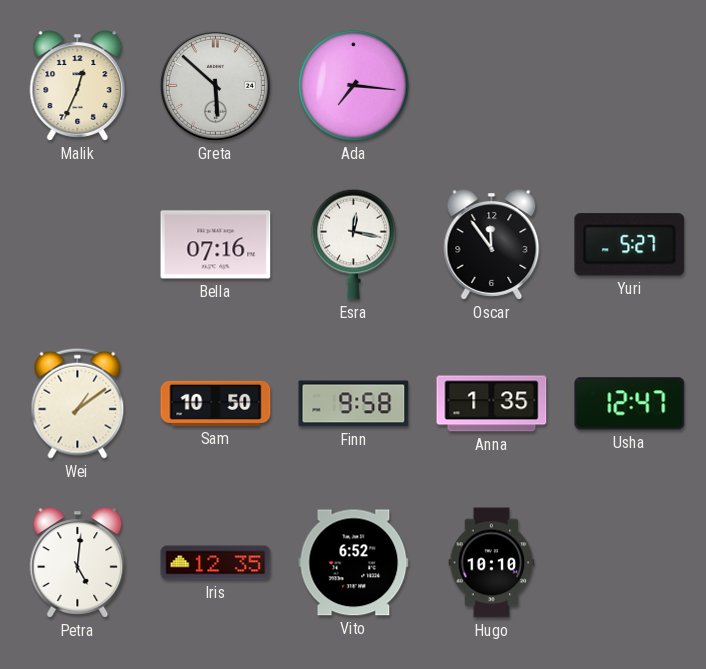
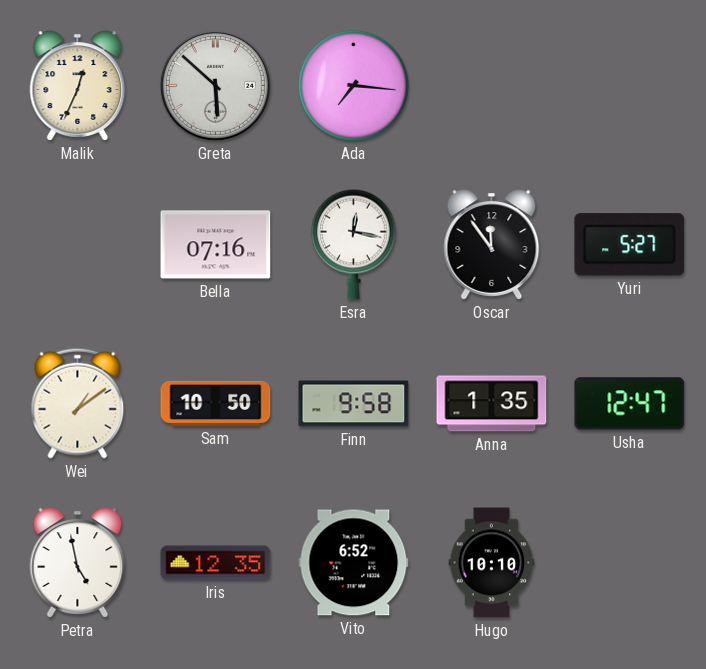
Petra: 5:01 -> 4:58
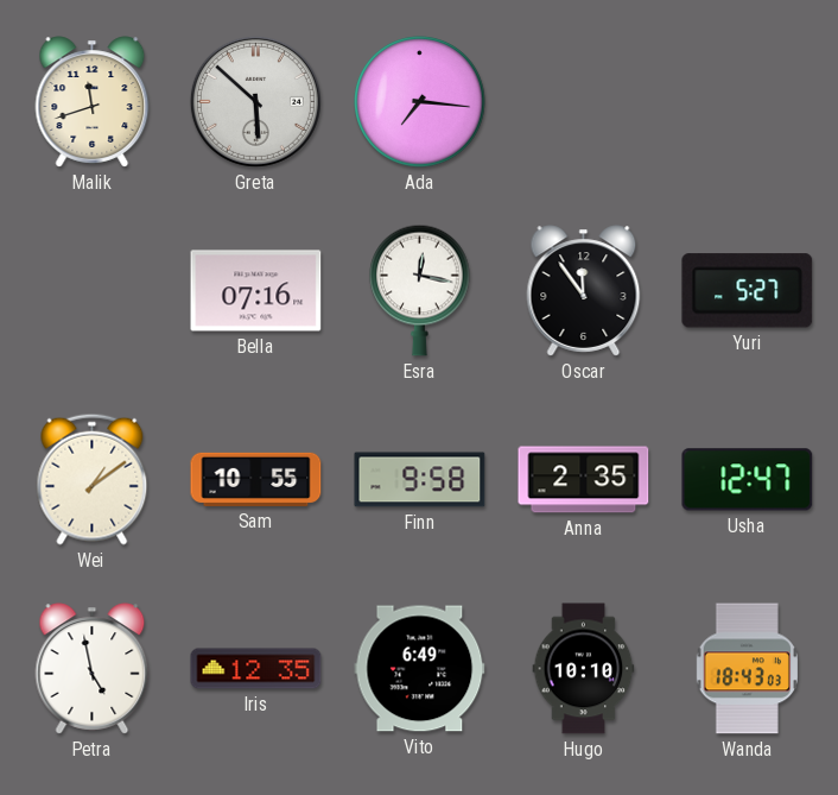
Malik: 12:34 -> 11:42
Sam: 10:50 -> 10:55
Anna: 1:35 -> 2:35
Vito: 6:52 -> 6:49
Wanda: none -> 18:43
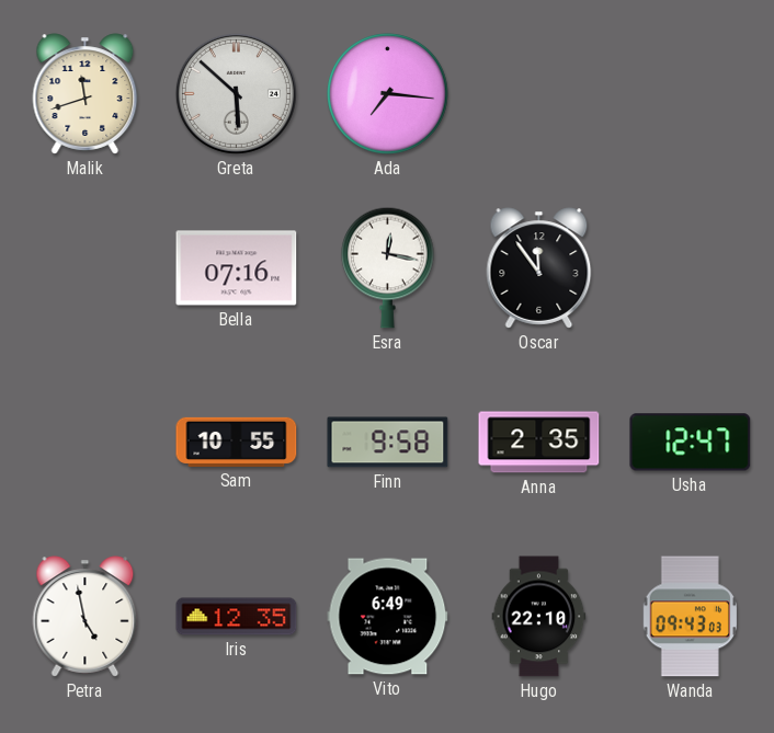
Yuri: 5:27 -> none
Wei: 1:09 -> none
Hugo: 10:10 -> 22:10
Wanda: 18:43 -> 09:43
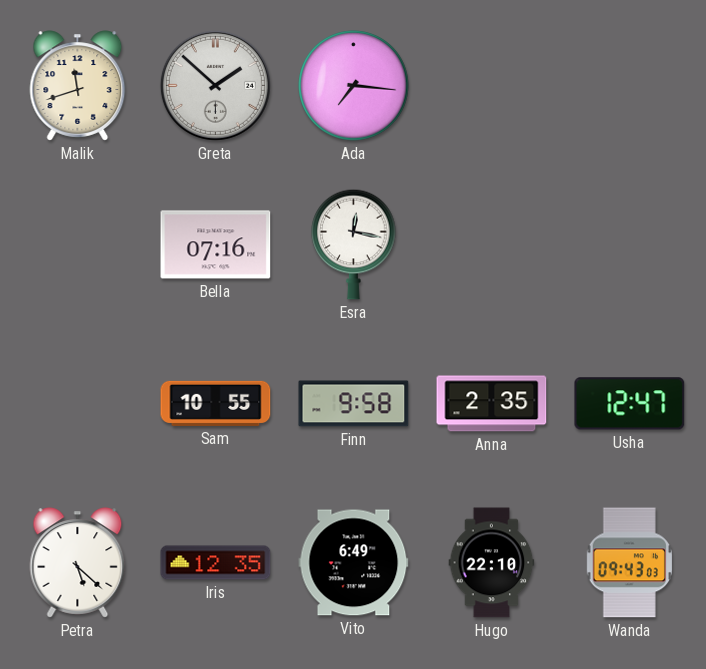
Greta: 5:52 -> 1:52
Oscar: 11:54 -> none
Petra: 4:58 -> 5:22
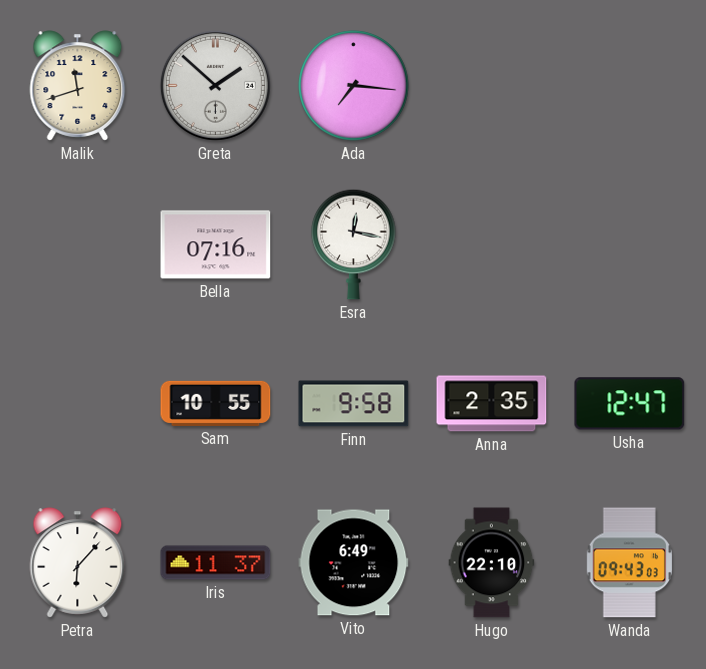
Petra: 5:22 -> 6:07
Iris: 12:35 -> 11:37
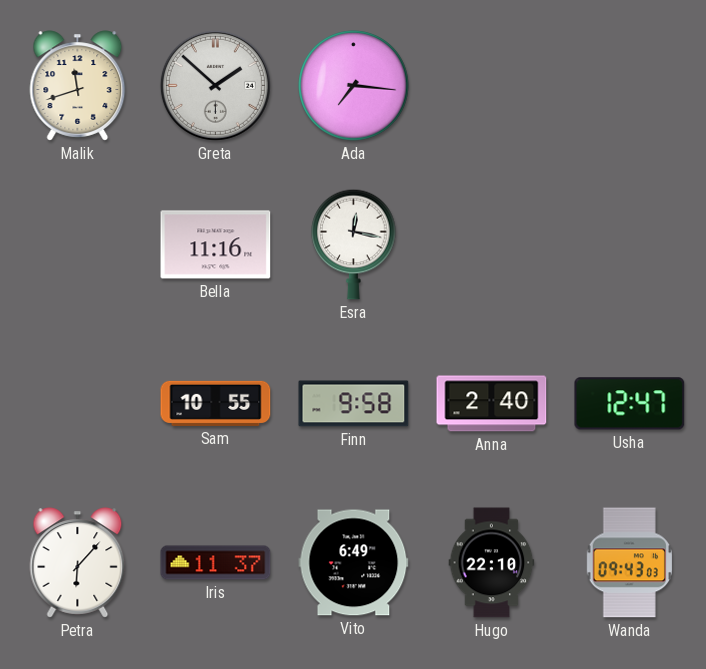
Bella: 07:16 -> 11:16
Anna: 2:35 -> 2:40
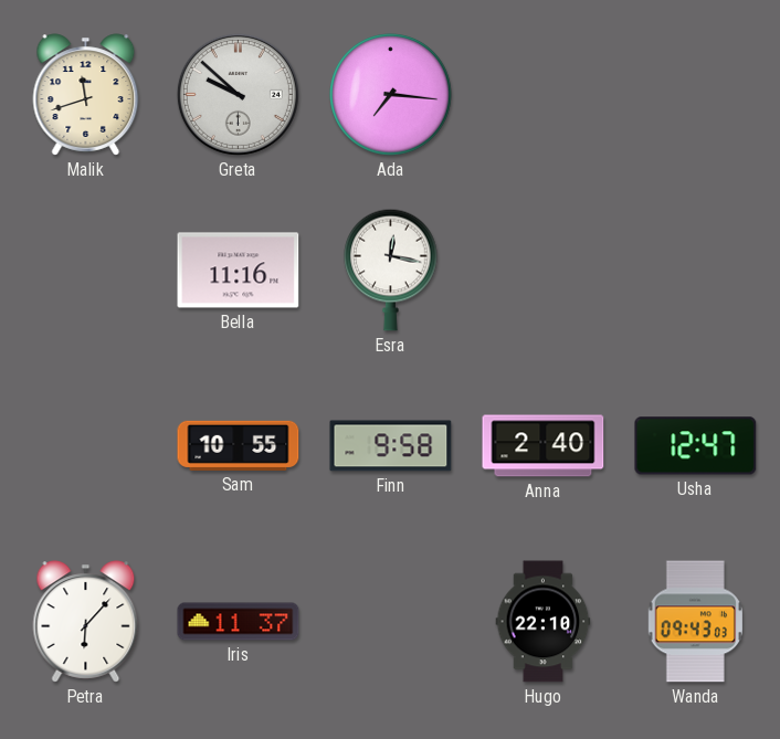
Greta: 1:52 -> 9:52
Vito: 6:49 -> none
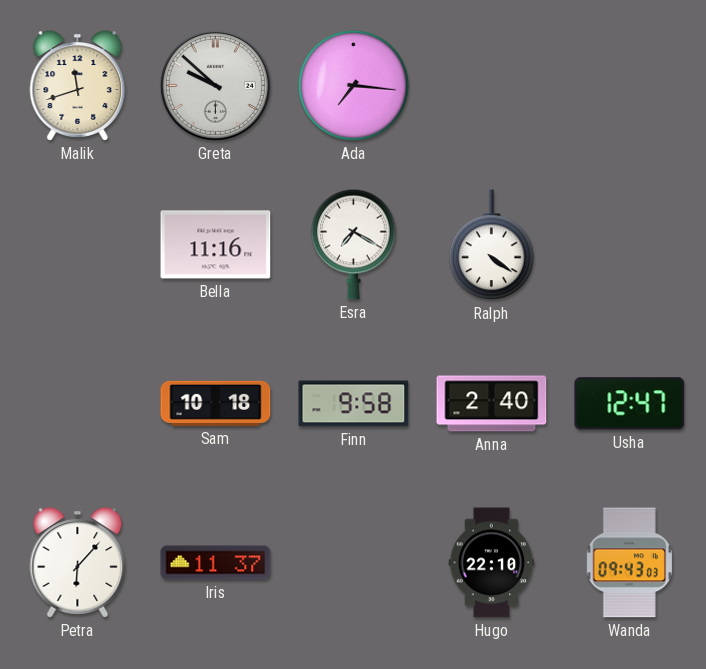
Esra: 12:17 -> 7:20
Ralph: none -> 4:21
Sam: 10:55 -> 10:18
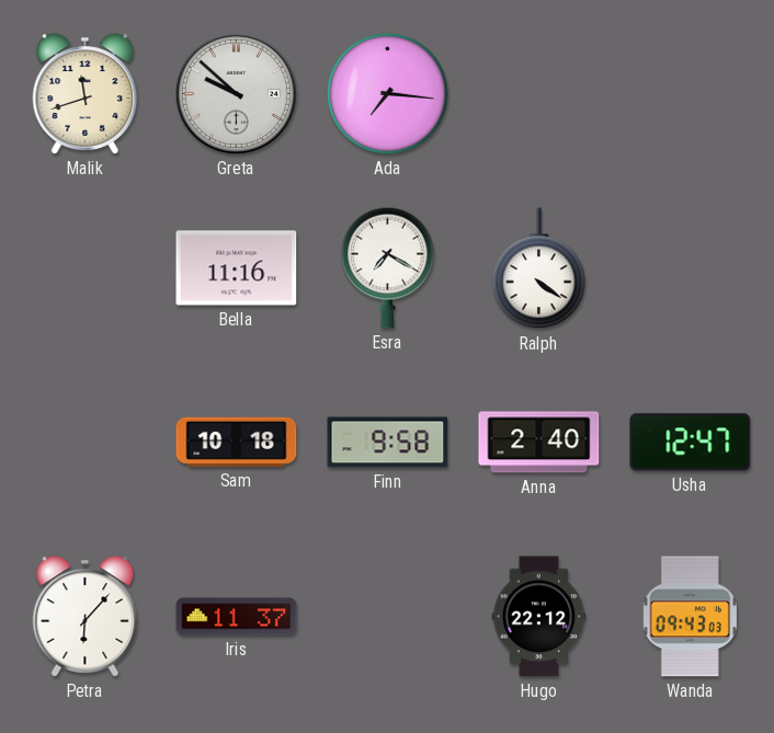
Hugo: 22:10 -> 22:12
